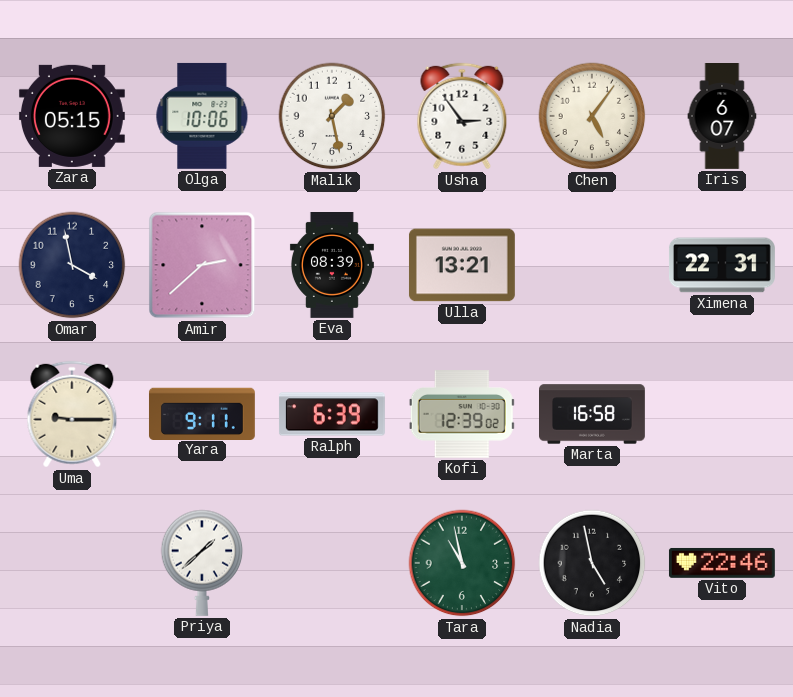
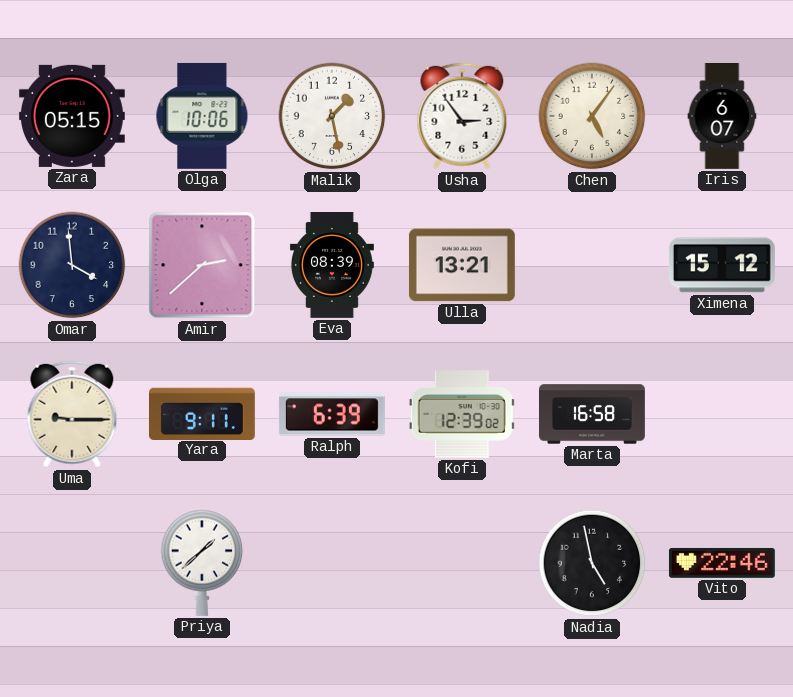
Omar: 3:58 -> 3:59
Ximena: 22:31 -> 15:12
Tara: 10:58 -> none
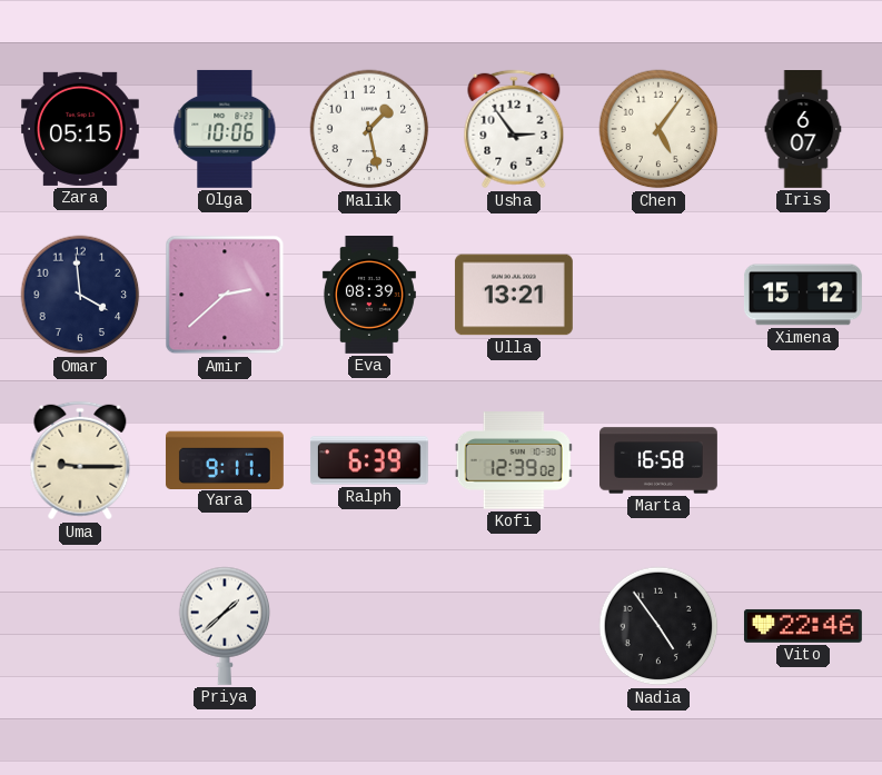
Nadia: 4:58 -> 4:54
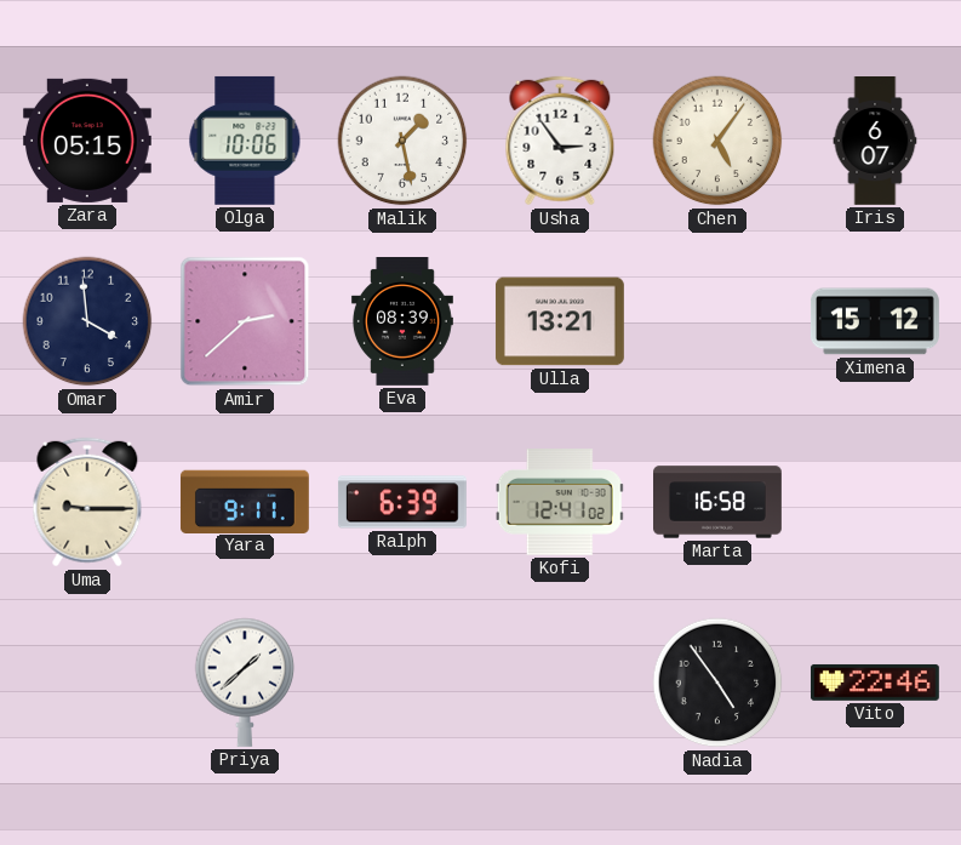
Kofi: 12:39 -> 12:41
